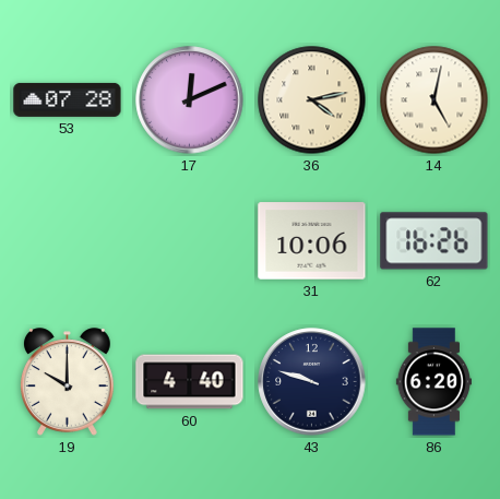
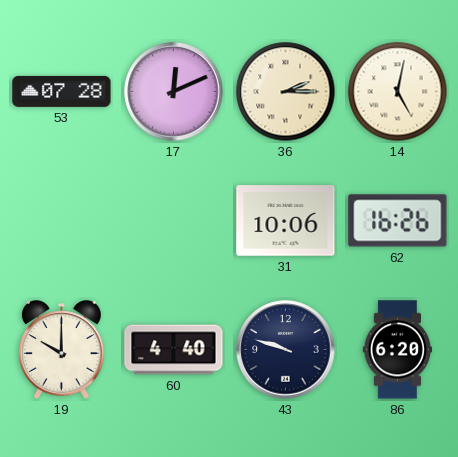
36: 4:13 -> 2:15
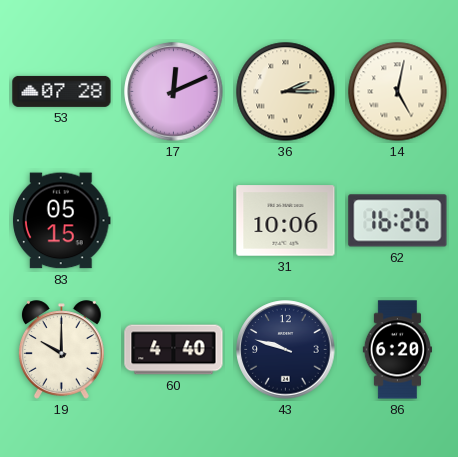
83: none -> 05:15
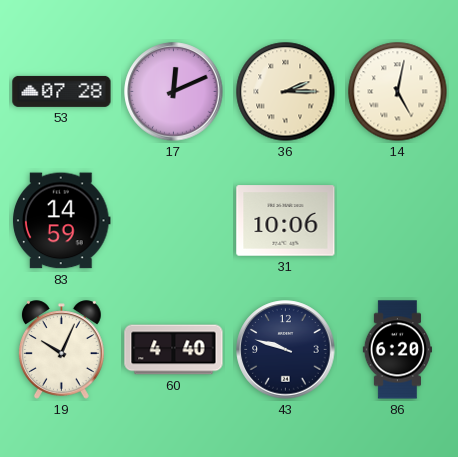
83: 05:15 -> 14:59
62: 16:26 -> none
19: 10:00 -> 10:04
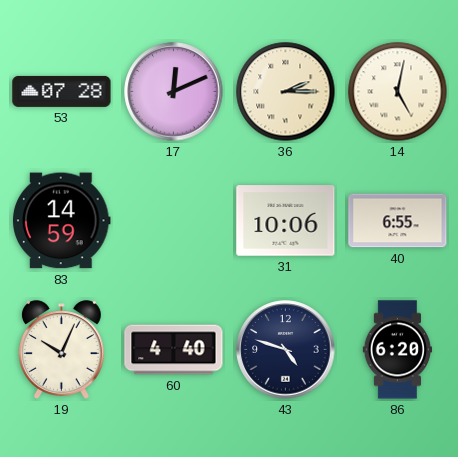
40: none -> 6:55
43: 9:48 -> 4:48
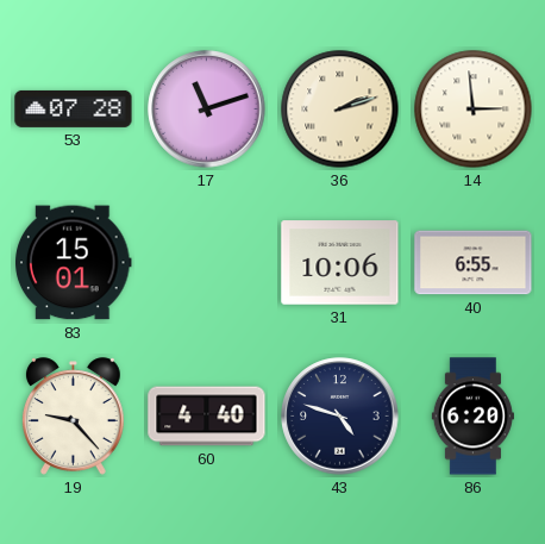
17: 12:11 -> 11:12
36: 2:15 -> 2:12
14: 5:02 -> 2:59
83: 14:59 -> 15:01
19: 10:04 -> 9:23
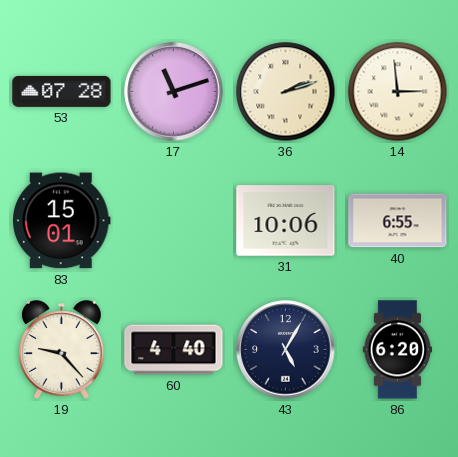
43: 4:48 -> 5:05
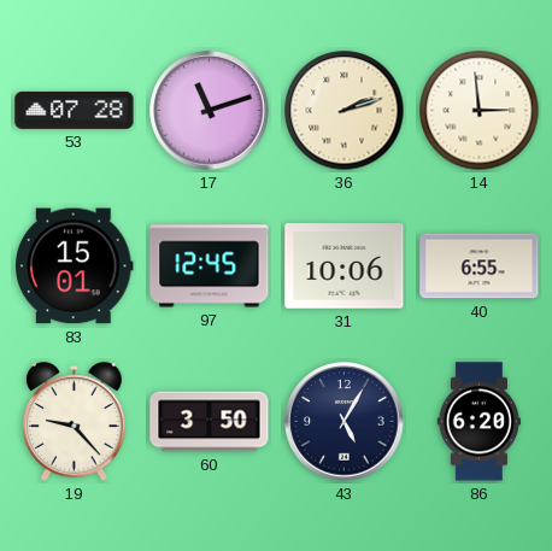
97: none -> 12:45
60: 4:40 -> 3:50
